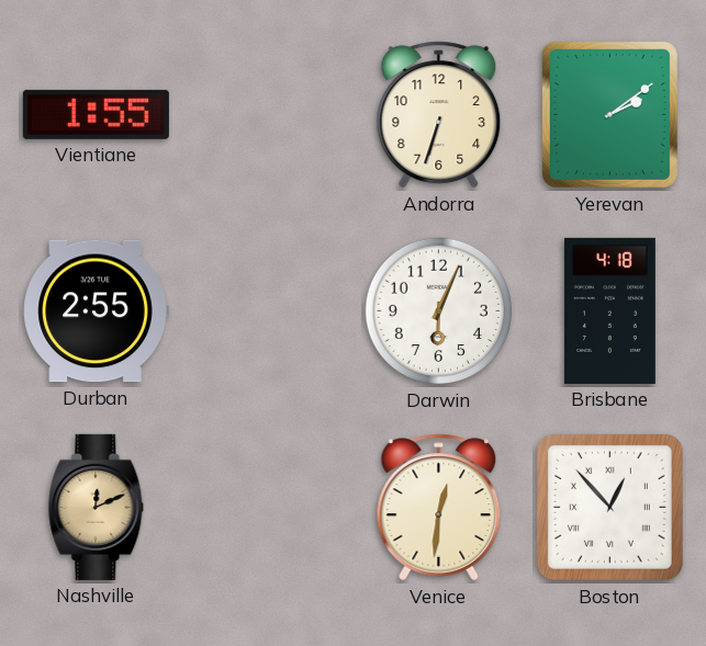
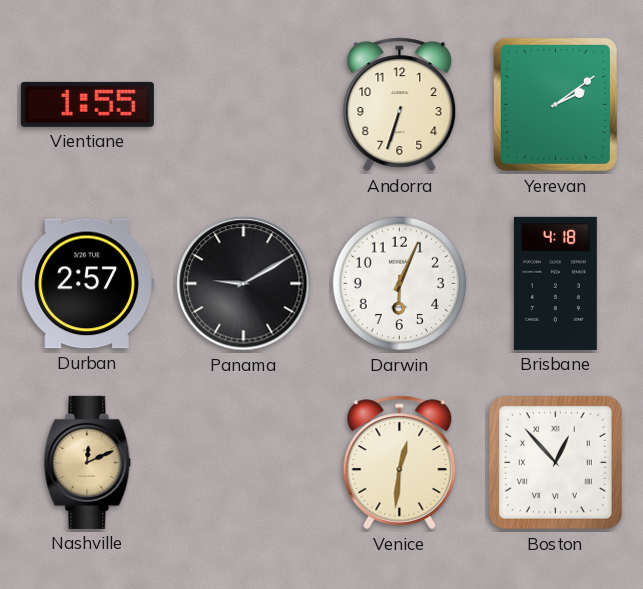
Durban: 2:55 -> 2:57
Panama: none -> 9:10
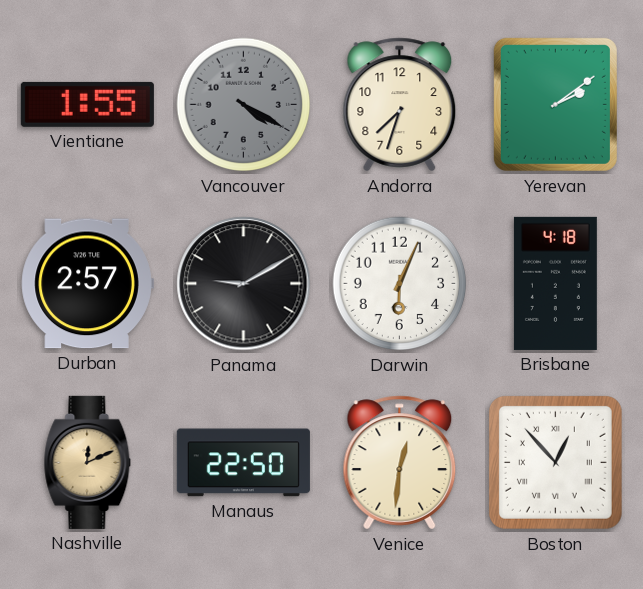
Vancouver: none -> 4:20
Andorra: 6:33 -> 7:33
Manaus: none -> 22:50
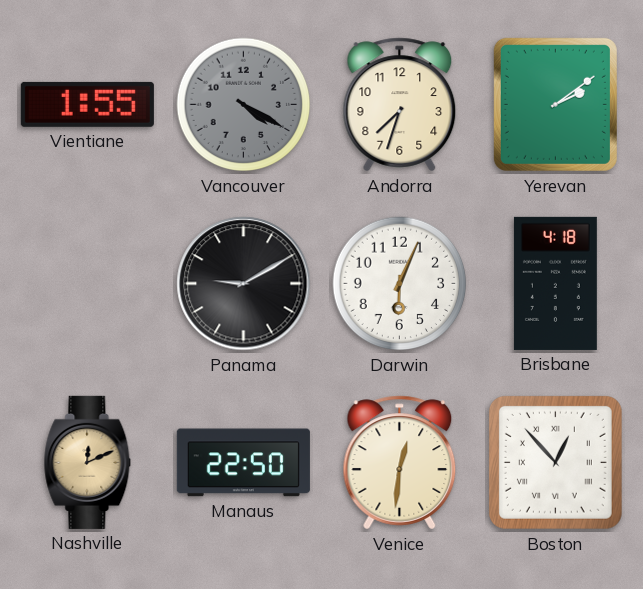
Durban: 2:57 -> none
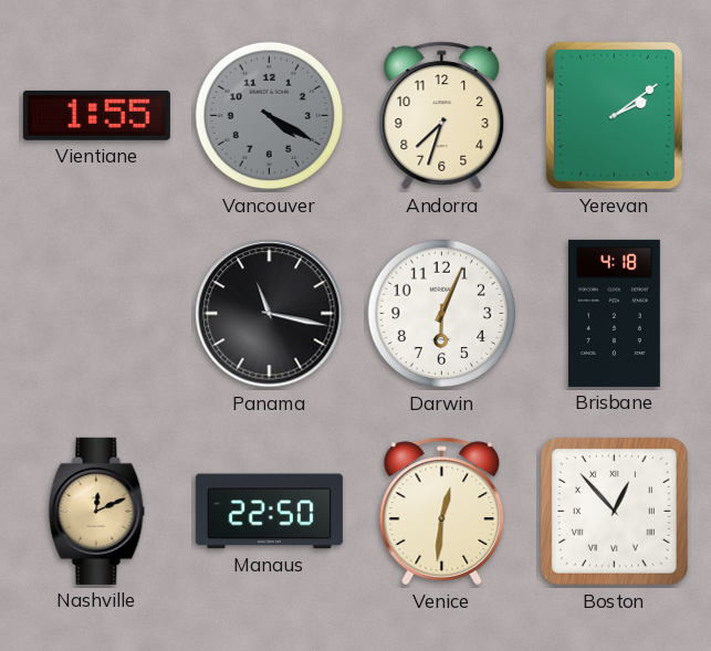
Panama: 9:10 -> 11:17
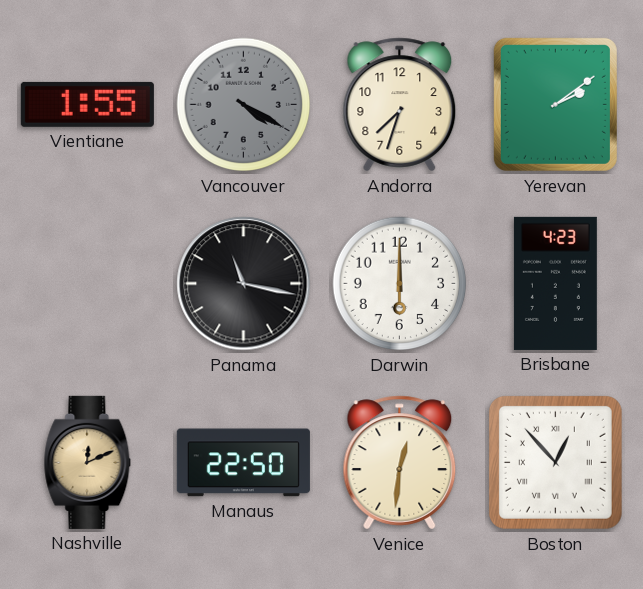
Darwin: 6:04 -> 6:00
Brisbane: 4:18 -> 4:23
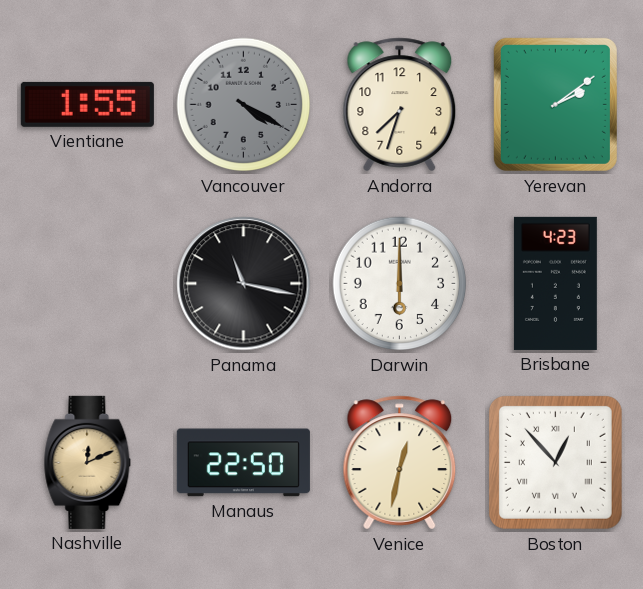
Venice: 12:31 -> 12:32
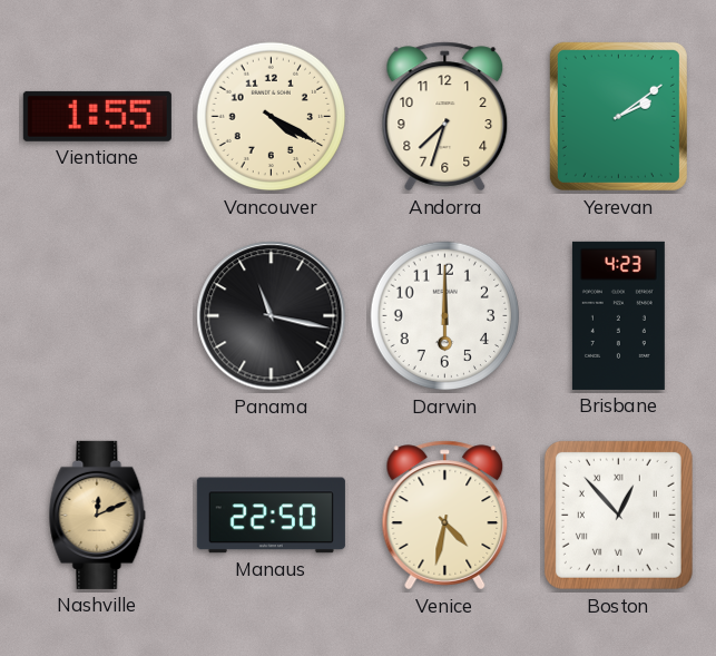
Vancouver dial: grey -> cream
Venice: 12:32 -> 4:32
